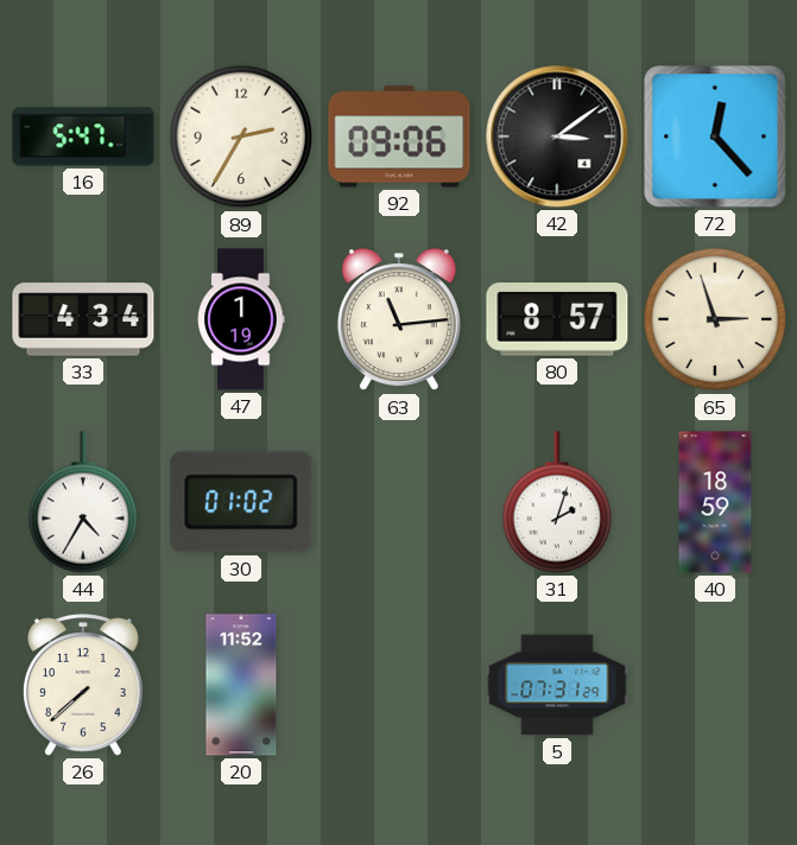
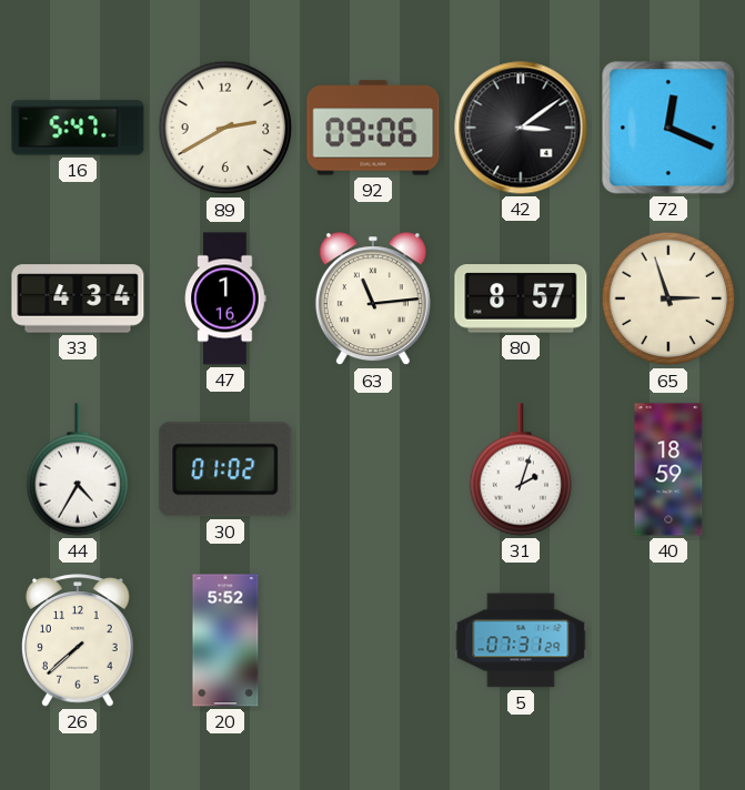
89: 2:35 -> 2:40
72: 12:23 -> 12:19
47: 1:19 -> 1:16
20: 11:52 -> 5:52
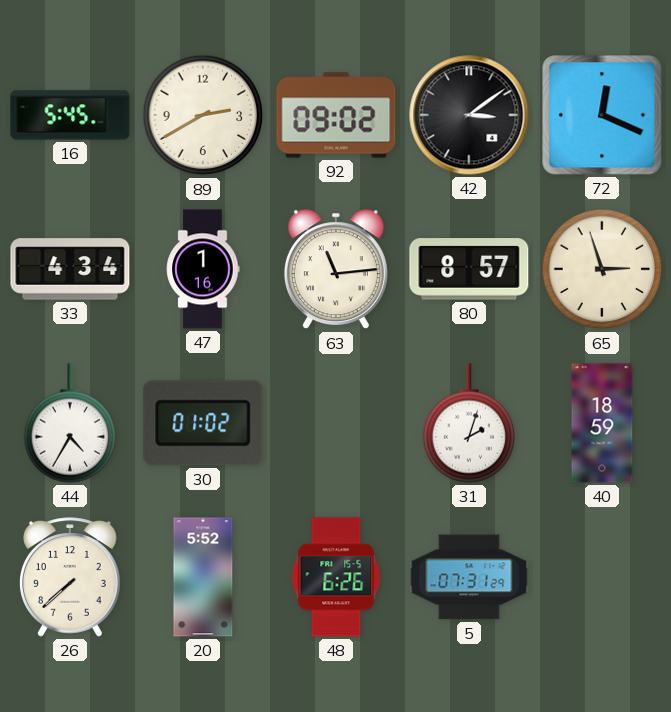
16: 5:47 -> 5:45
92: 09:06 -> 09:02
48: none -> 6:26
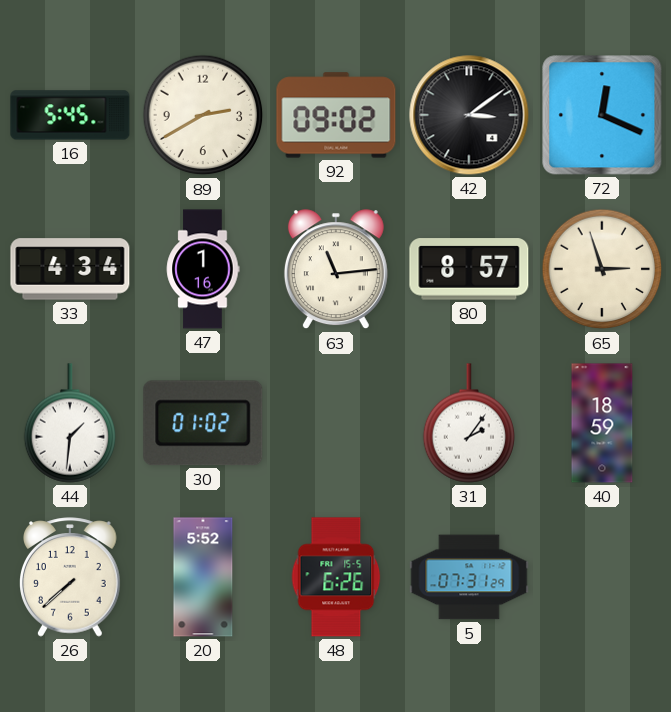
44: 4:35 -> 1:31
31: 2:03 -> 2:06
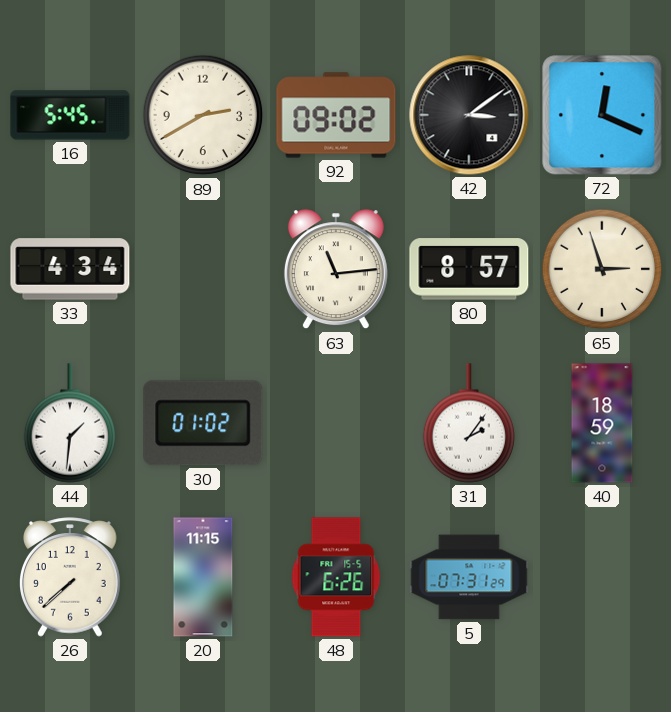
47: 1:16 -> none
20: 5:52 -> 11:15
